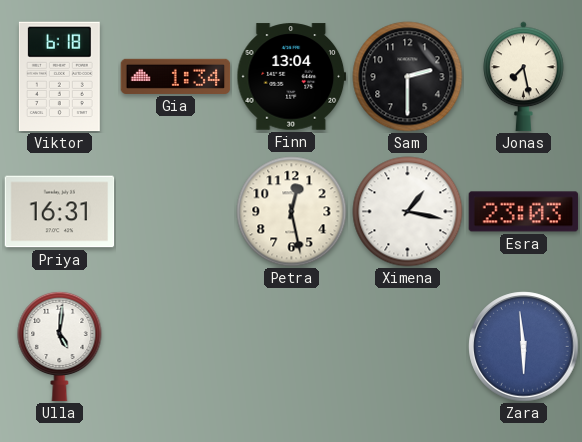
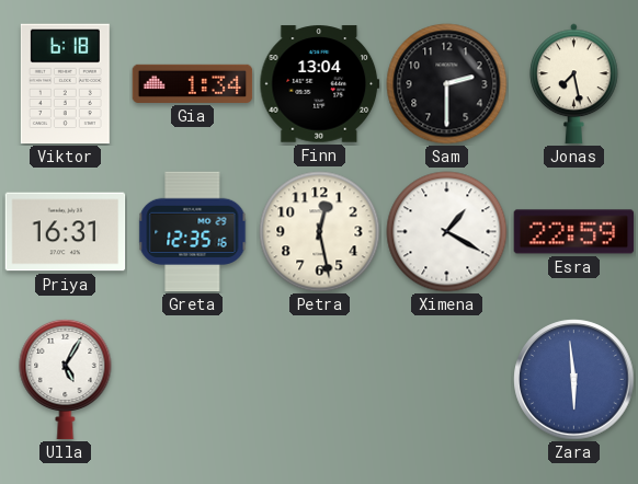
Greta: none -> 12:35
Ximena: 1:17 -> 1:20
Esra: 23:03 -> 22:59
Ulla: 5:01 -> 5:05
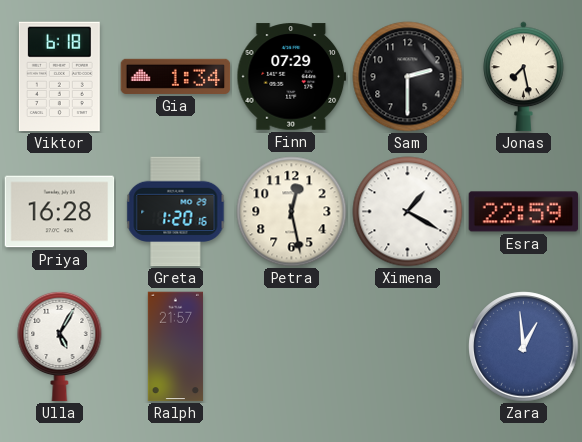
Finn: 13:04 -> 07:29
Priya: 16:31 -> 16:28
Greta: 12:35 -> 1:20
Ralph: none -> 21:57
Zara: 5:59 -> 12:59
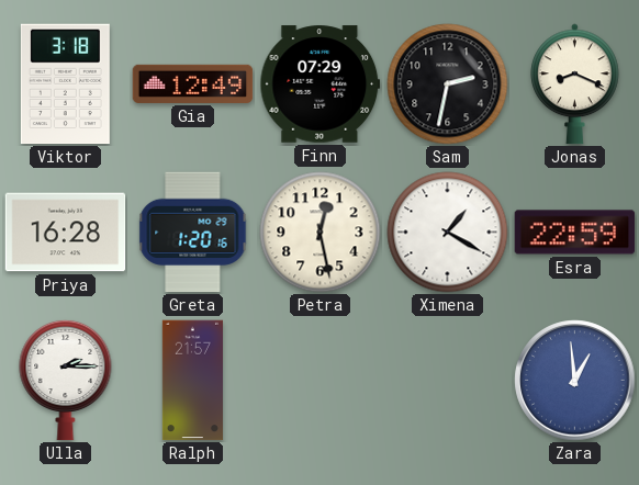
Viktor: 6:18 -> 3:18
Gia: 1:34 -> 12:49
Sam: 2:30 -> 2:32
Jonas: 7:28 -> 8:19
Ulla: 5:05 -> 2:15
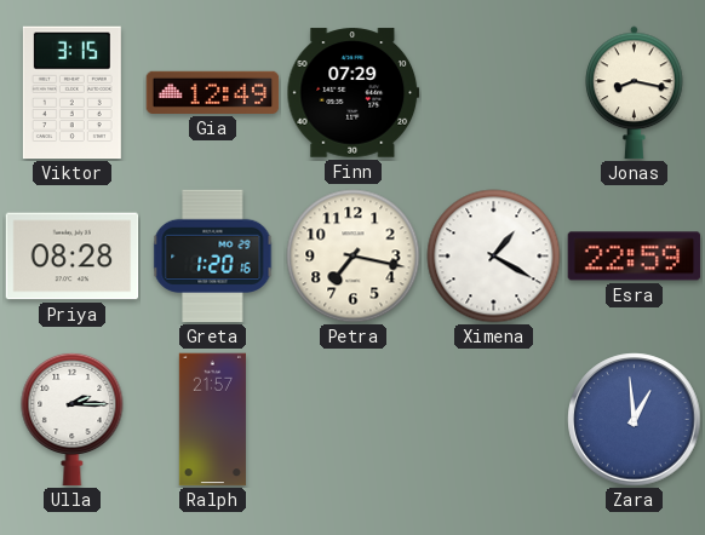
Viktor: 3:18 -> 3:15
Sam: 2:32 -> none
Jonas: 8:19 -> 8:17
Priya: 16:28 -> 08:28
Petra: 12:28 -> 7:17
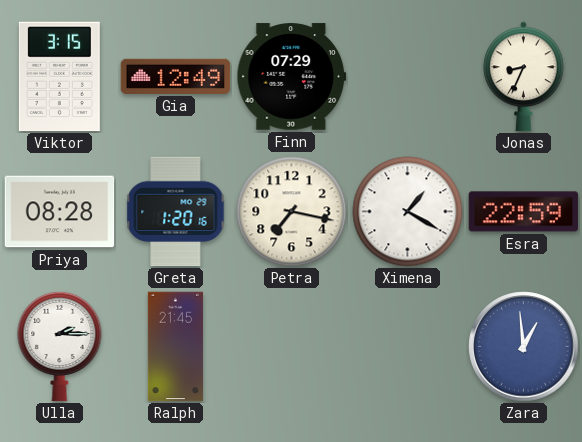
Jonas: 8:17 -> 8:34
Ralph: 21:57 -> 21:45
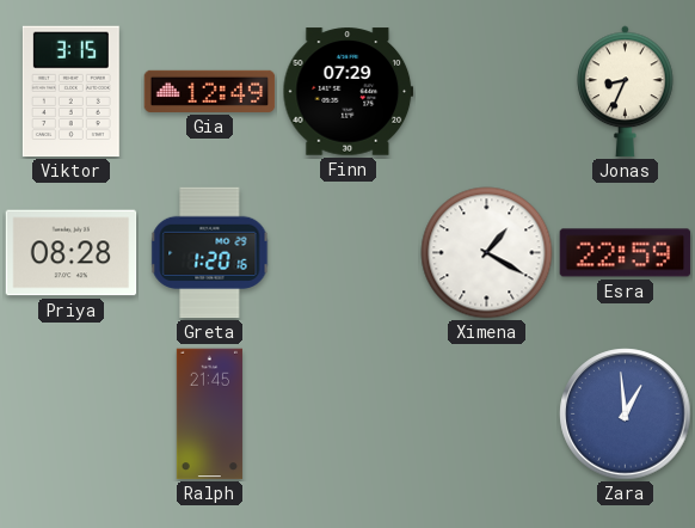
Petra: 7:17 -> none
Ulla: 2:15 -> none
